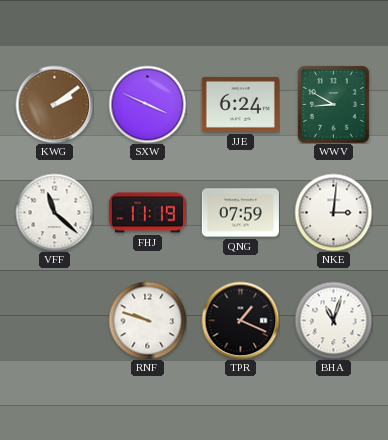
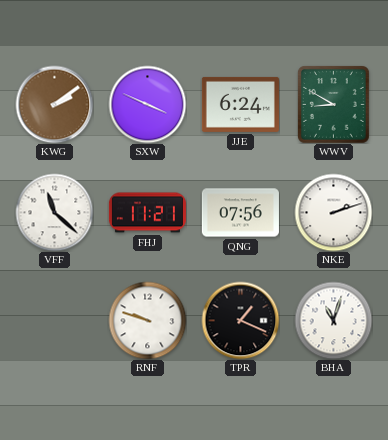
FHJ: 11:19 -> 11:21
QNG: 07:59 -> 07:56
NKE: 3:01 -> 2:12
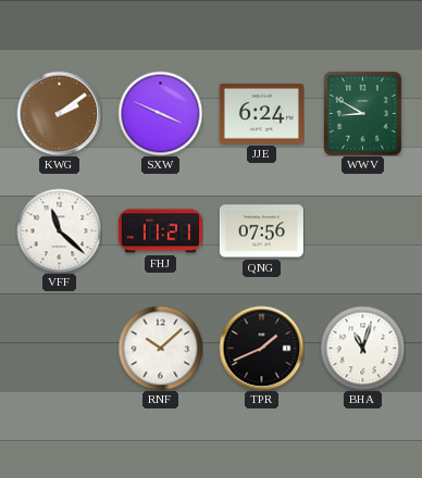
NKE: 2:12 -> none
RNF: 9:48 -> 10:08
TPR: 1:19 -> 1:41
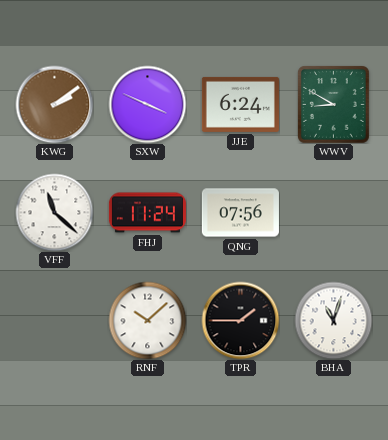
FHJ: 11:21 -> 11:24
TPR: 1:41 -> 1:45
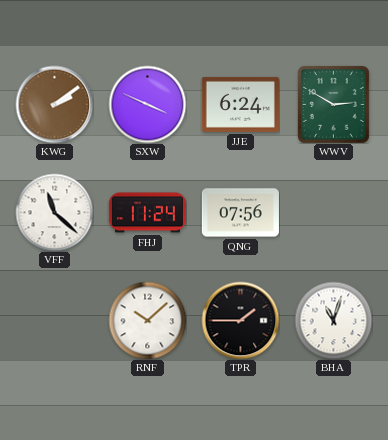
WWV: 8:50 -> 2:50
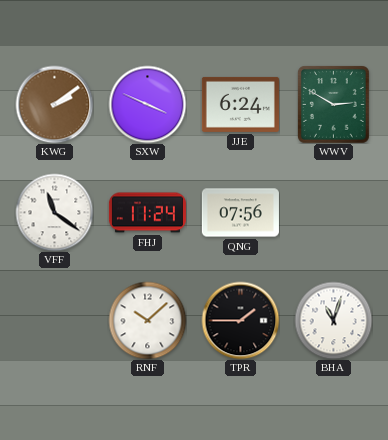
VFF: 11:22 -> 11:21
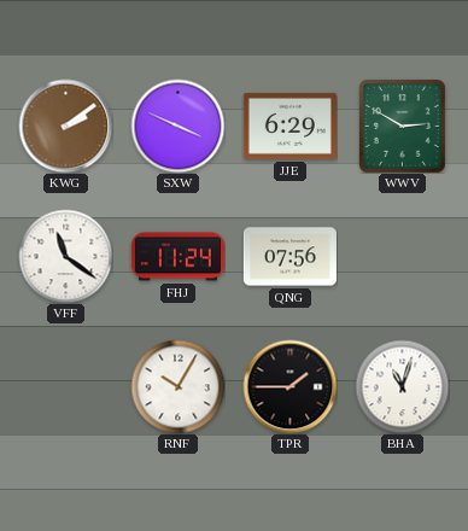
JJE: 6:24 -> 6:29
RNF: 10:08 -> 10:05
